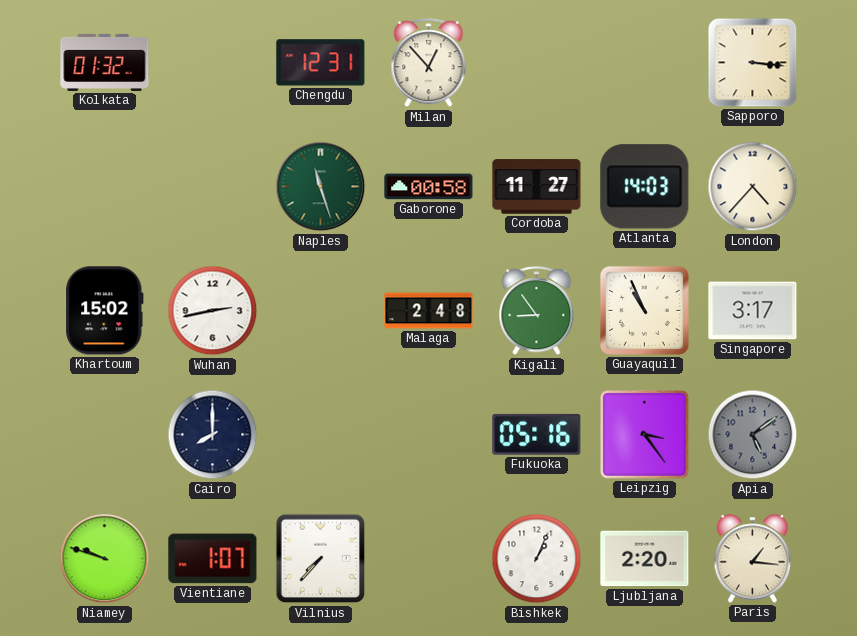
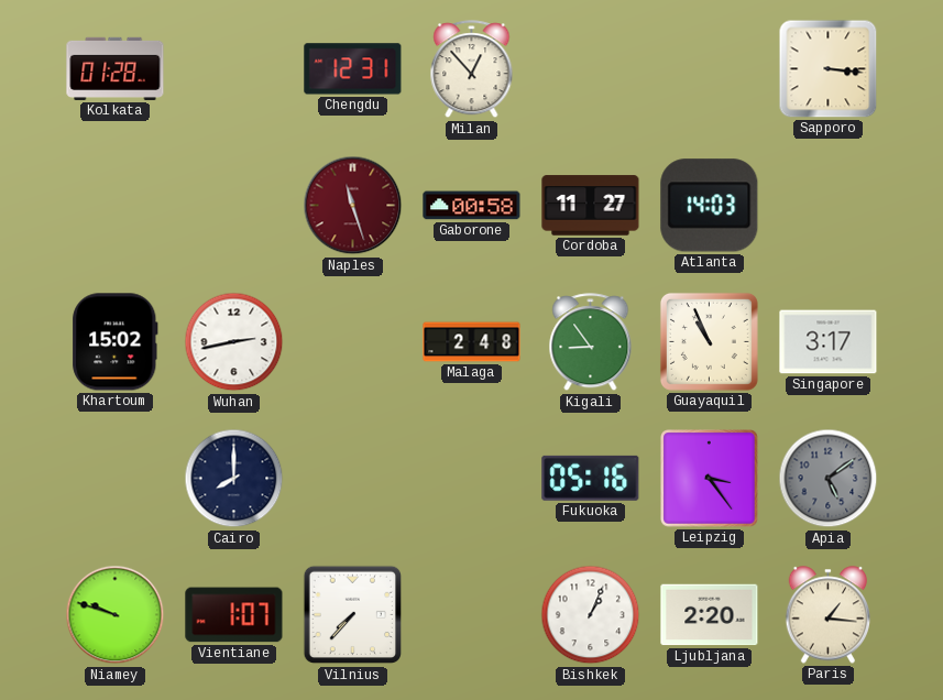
Kolkata: 01:32 -> 01:28
Naples dial: green -> burgundy
London: 4:37 -> none
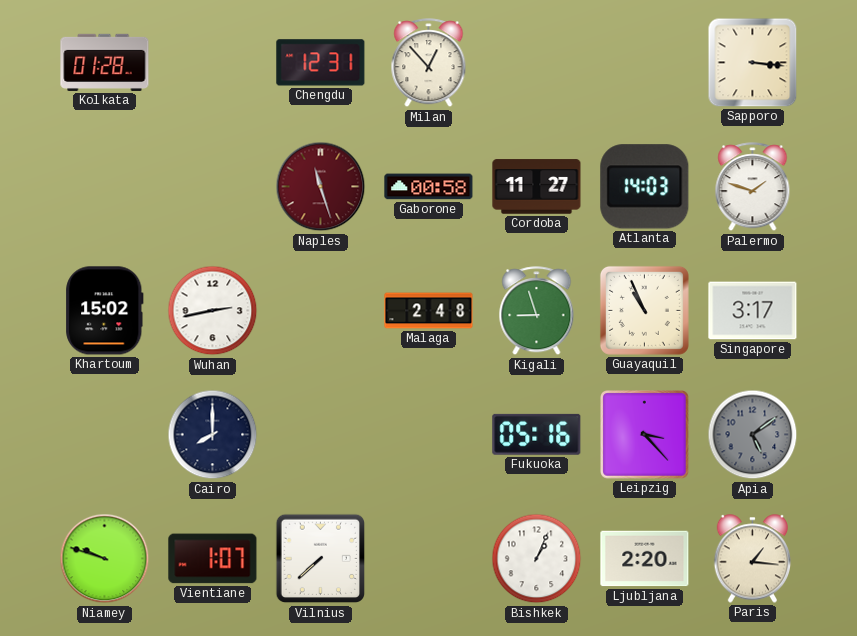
Palermo: none -> 1:48
Kigali: 8:54 -> 8:57
Leipzig: 3:24 -> 3:23
Vilnius: 7:37 -> 7:38
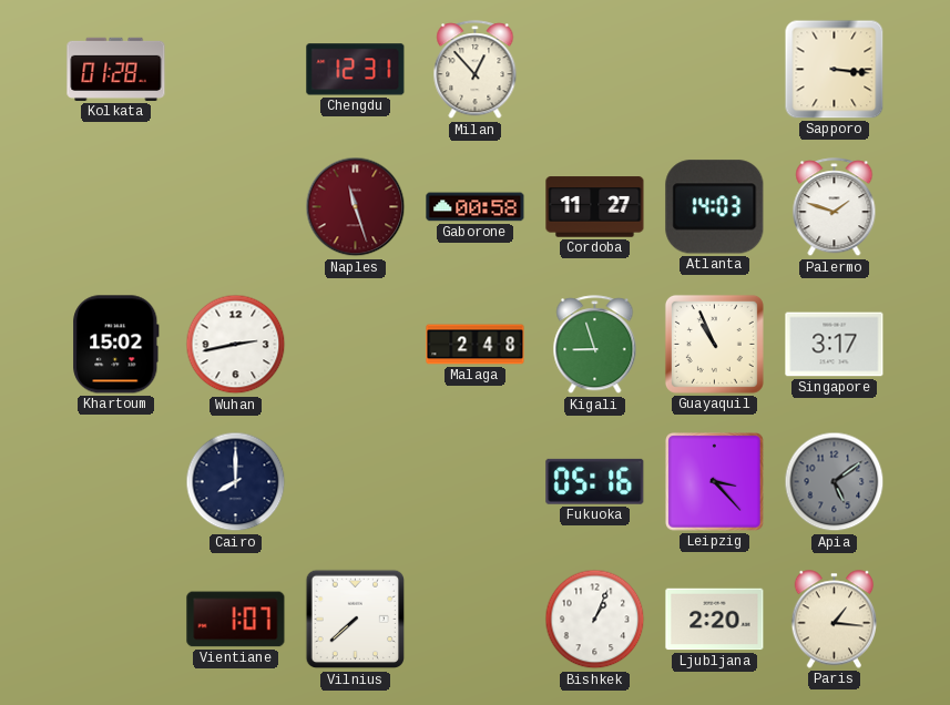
Niamey: 9:48 -> none
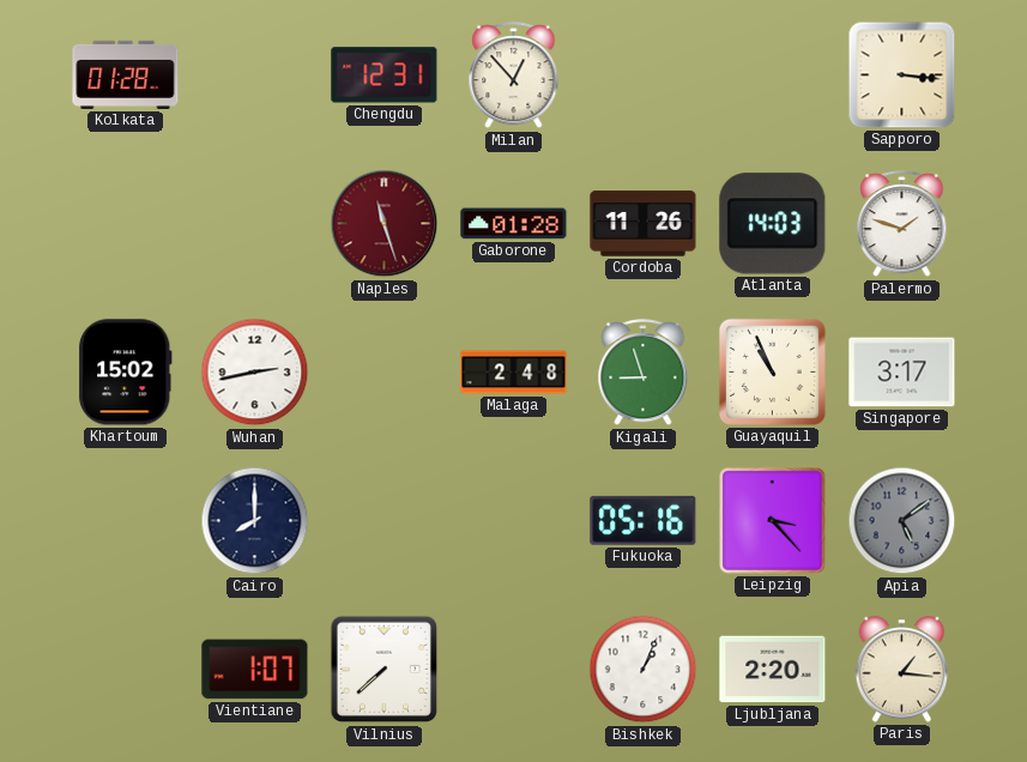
Gaborone: 00:58 -> 01:28
Cordoba: 11:27 -> 11:26
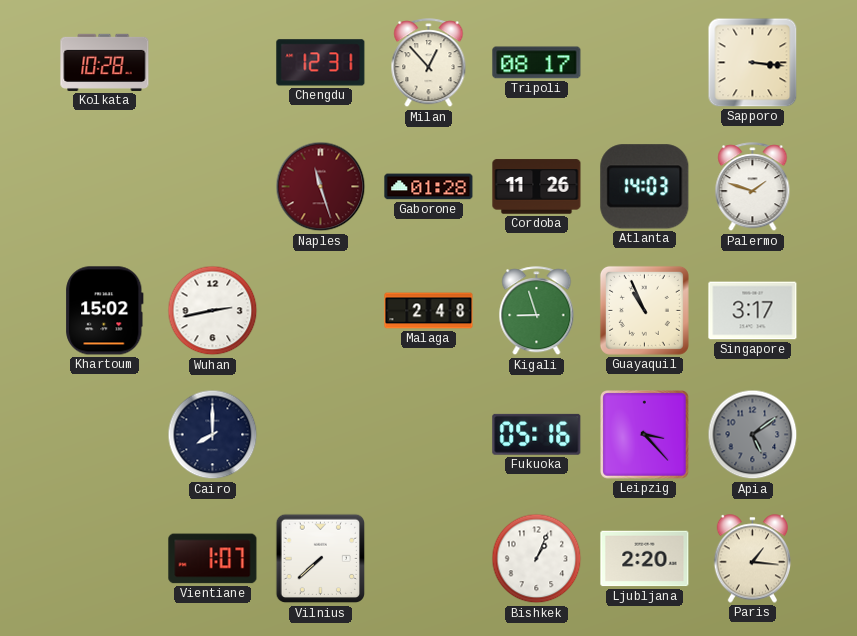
Kolkata: 01:28 -> 10:28
Tripoli: none -> 08:17
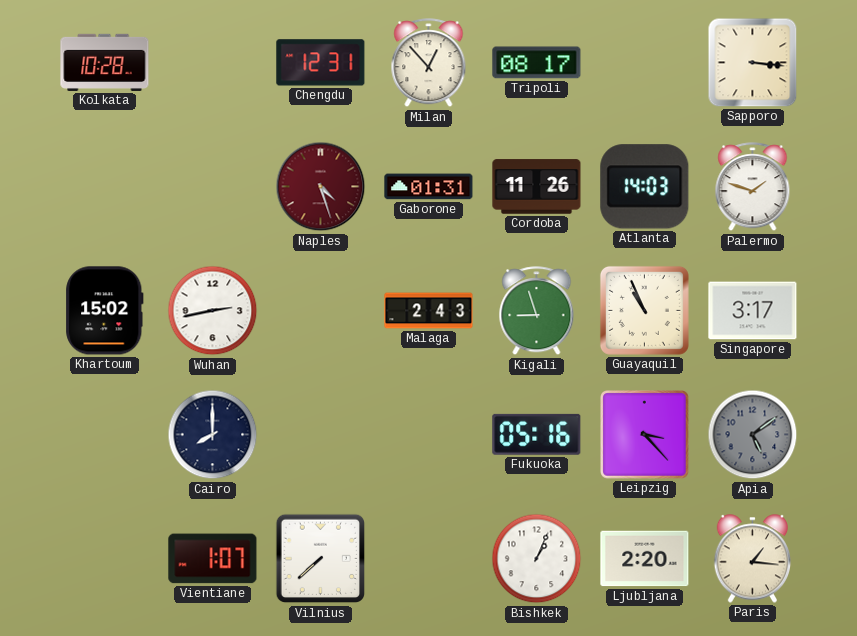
Naples: 11:27 -> 4:27
Gaborone: 01:28 -> 01:31
Malaga: 2:48 -> 2:43
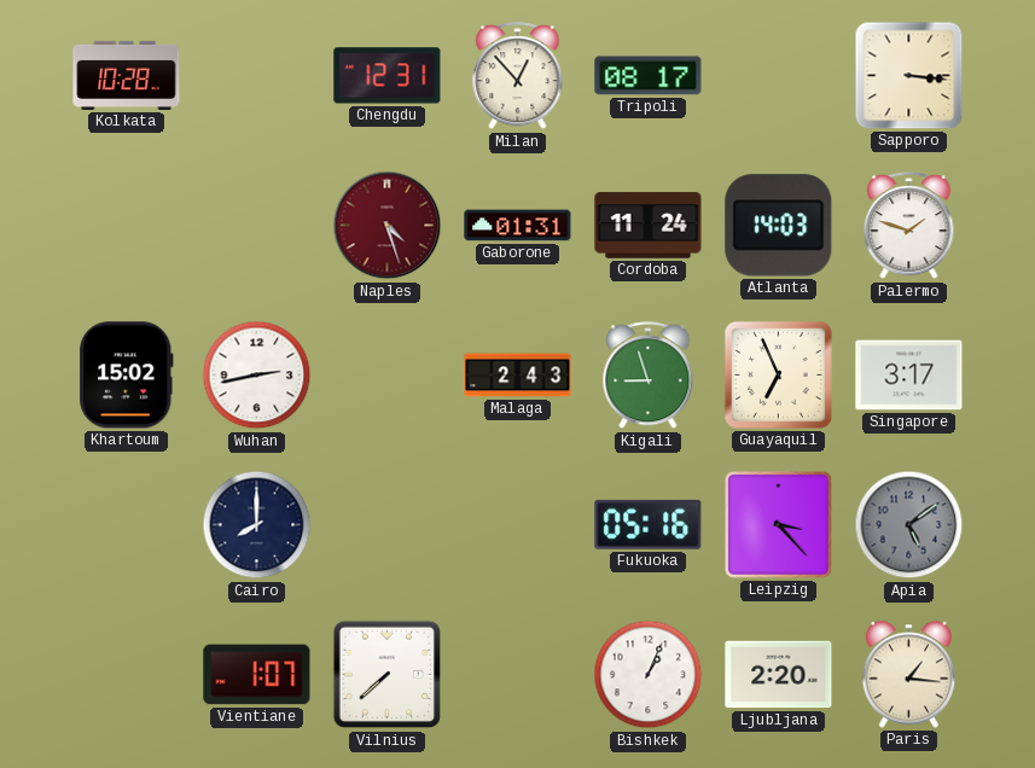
Cordoba: 11:26 -> 11:24
Guayaquil: 10:56 -> 6:56
